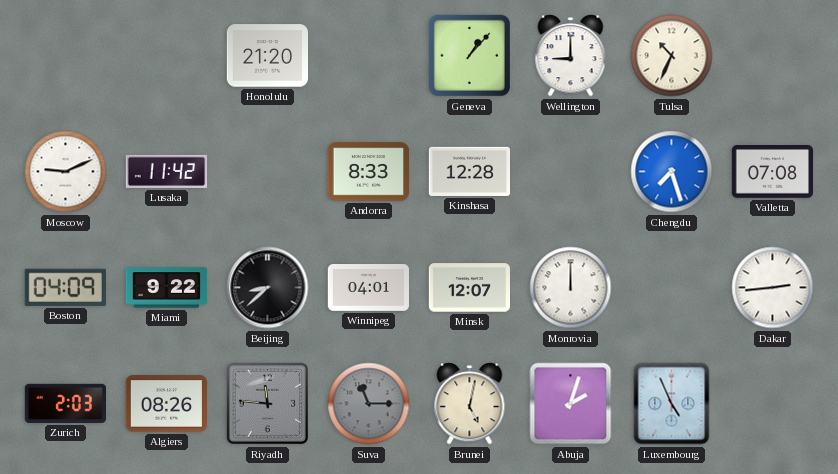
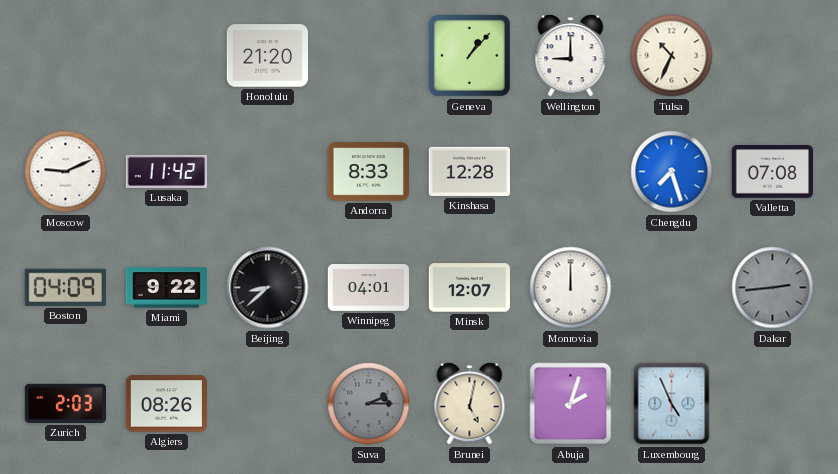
Dakar dial: white -> grey
Riyadh: 11:46 -> none
Suva: 11:15 -> 2:15
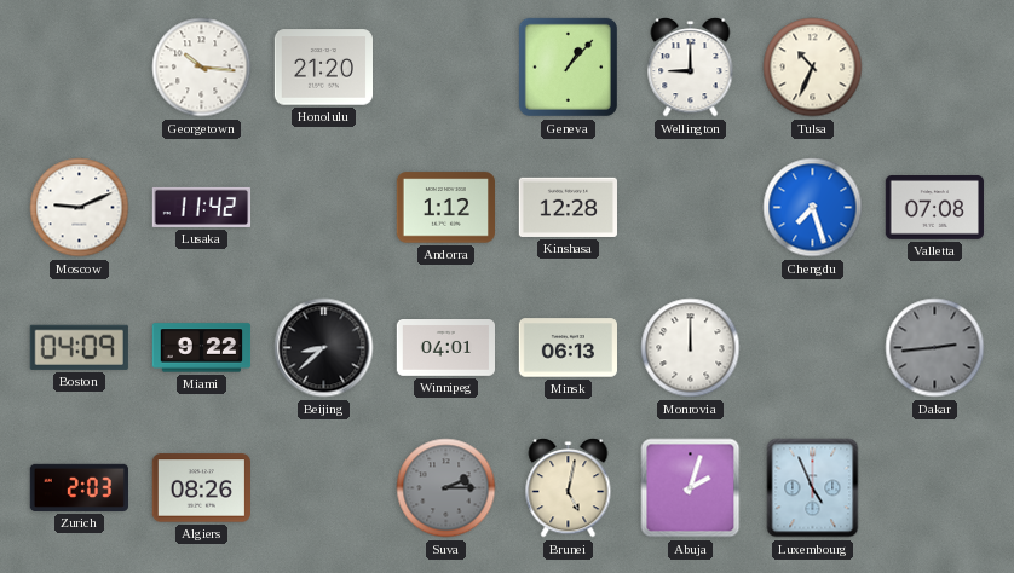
Georgetown: none -> 10:16
Andorra: 8:33 -> 1:12
Minsk: 12:07 -> 06:13
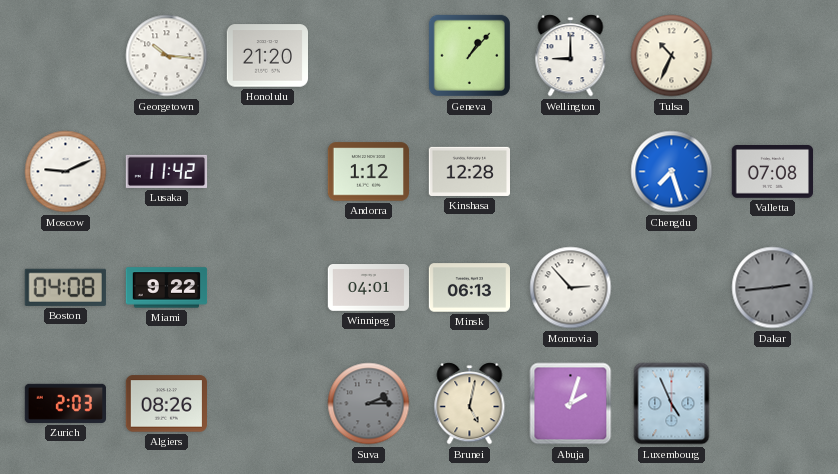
Boston: 04:09 -> 04:08
Beijing: 8:38 -> none
Monrovia: 12:00 -> 2:53
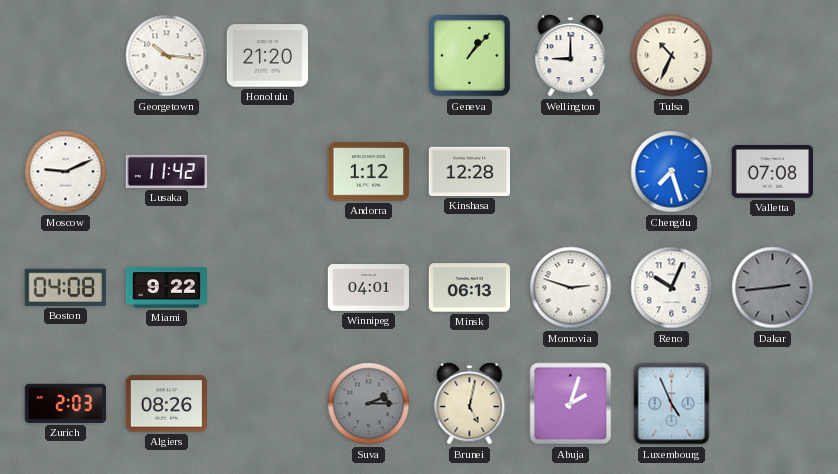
Monrovia: 2:53 -> 2:48
Reno: none -> 10:04
